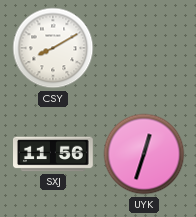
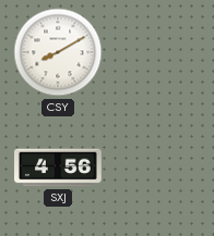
SXJ: 11:56 -> 4:56
UYK: 12:33 -> none
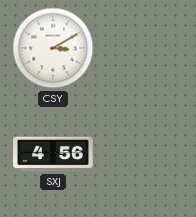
CSY: 8:10 -> 3:10
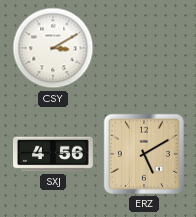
ERZ: none -> 5:10
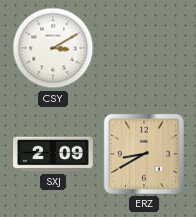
SXJ: 4:56 -> 2:09
ERZ: 5:10 -> 8:40
